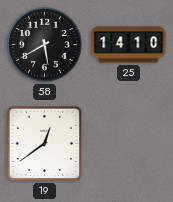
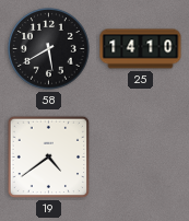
19: 12:39 -> 4:39
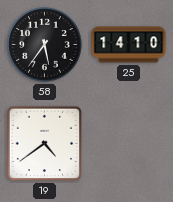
58: 5:40 -> 5:36
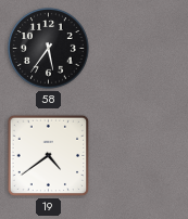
25: 14:10 -> none
